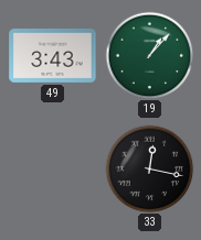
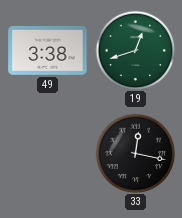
49: 3:43 -> 3:38
19: 1:07 -> 12:42
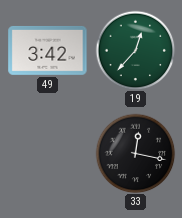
49: 3:38 -> 3:42
19: 12:42 -> 12:37
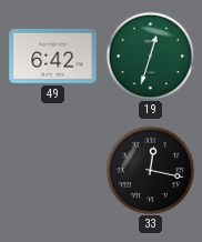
49: 3:42 -> 6:42
19: 12:37 -> 12:33
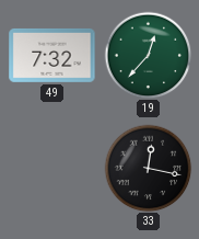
49: 6:42 -> 7:32
19: 12:33 -> 12:37
